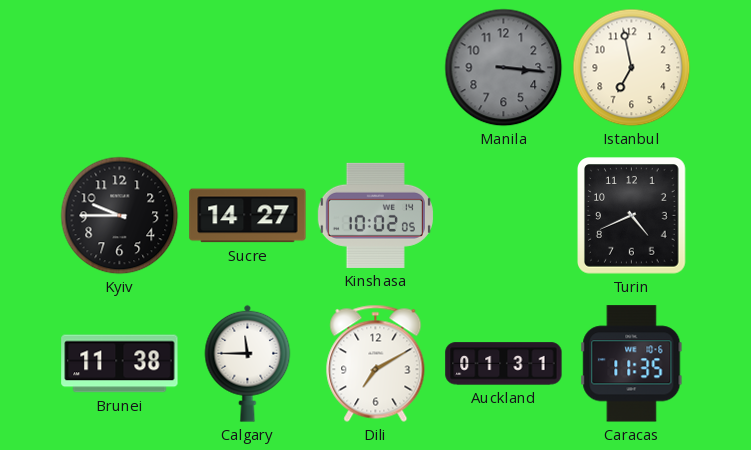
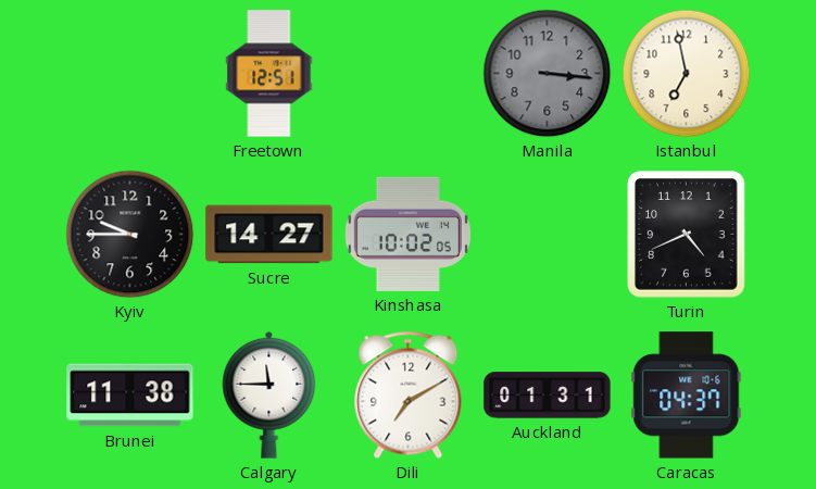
Freetown: none -> 12:51
Caracas: 11:35 -> 04:37
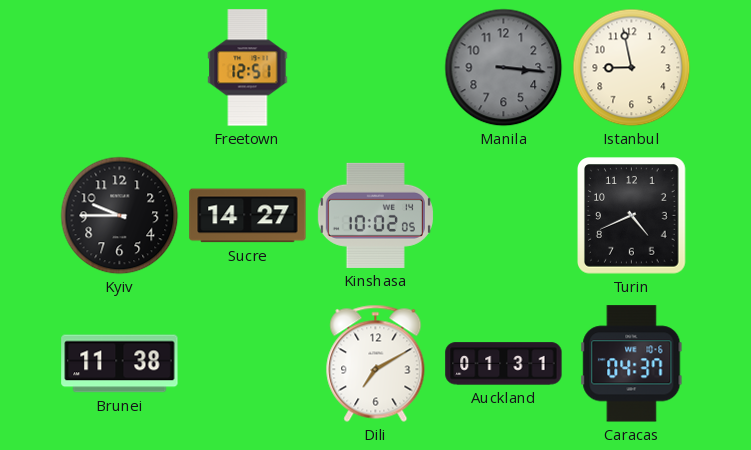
Istanbul: 6:58 -> 8:58
Calgary: 11:45 -> none
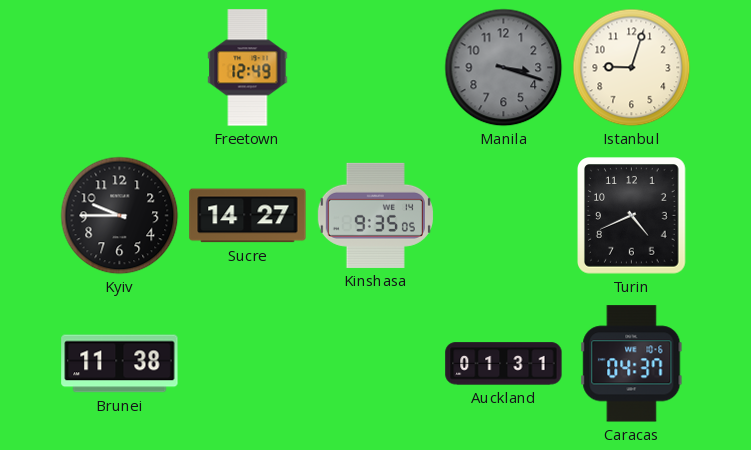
Freetown: 12:51 -> 12:49
Manila: 3:16 -> 3:18
Istanbul: 8:58 -> 9:03
Kinshasa: 10:02 -> 9:35
Dili: 7:10 -> none
